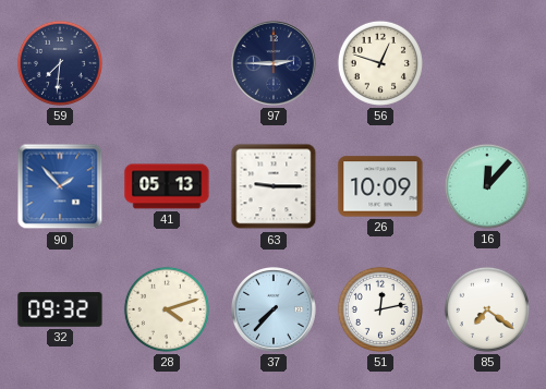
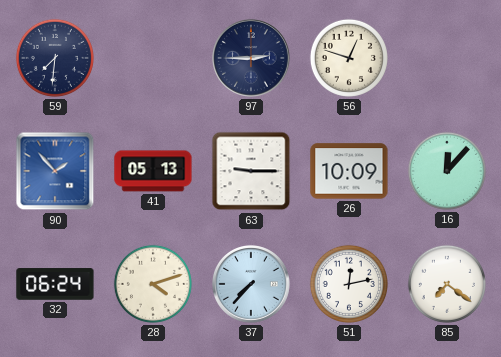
32: 09:32 -> 06:24
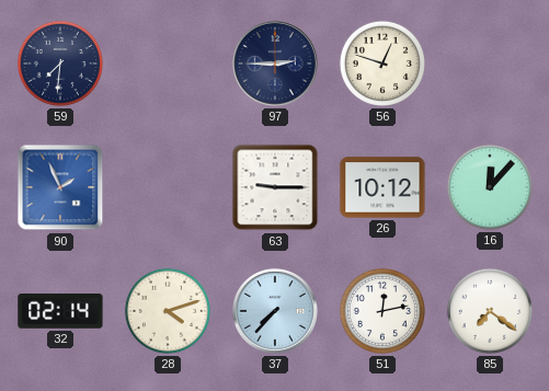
90: 1:53 -> 1:56
41: 05:13 -> none
26: 10:09 -> 10:12
32: 06:24 -> 02:14
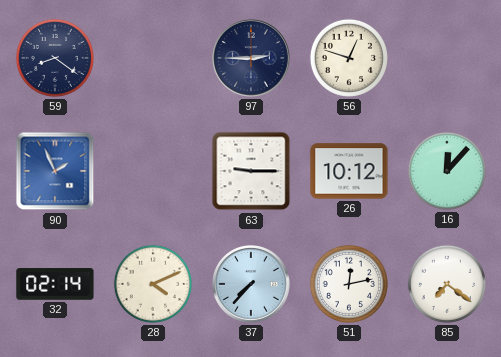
59: 7:31 -> 8:21
28: 4:12 -> 4:11
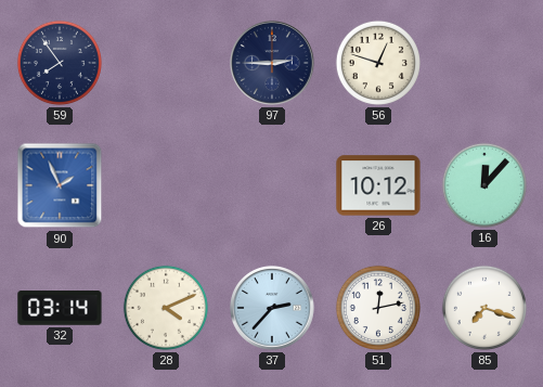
59: 8:21 -> 7:54
63: 9:15 -> none
32: 02:14 -> 03:14
37: 7:37 -> 2:37
85: 7:21 -> 7:18
